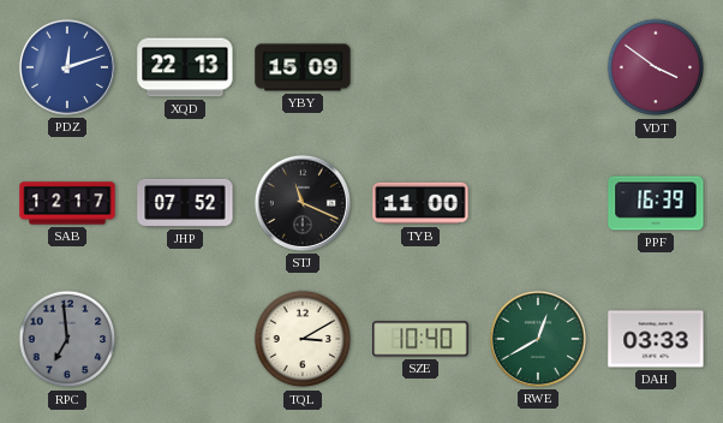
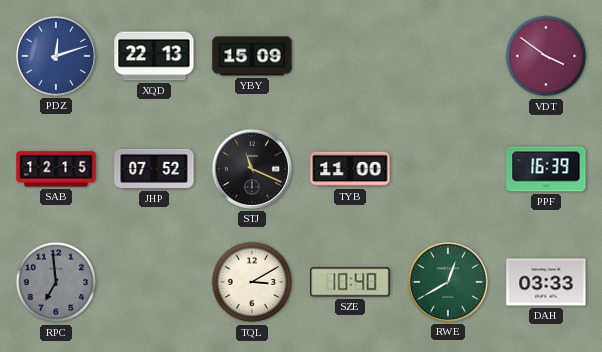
SAB: 12:17 -> 12:15
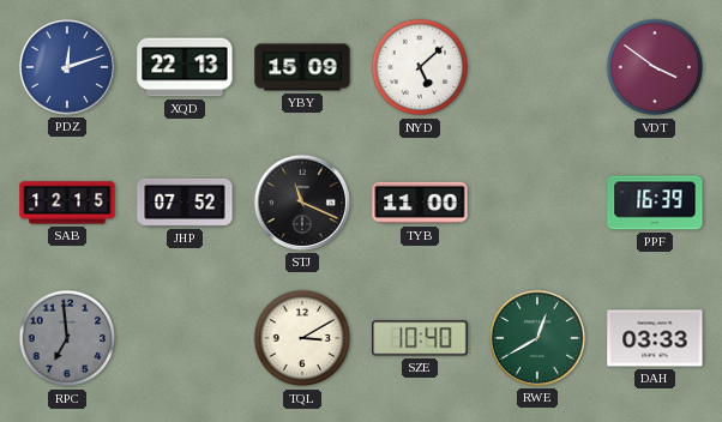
NYD: none -> 5:08
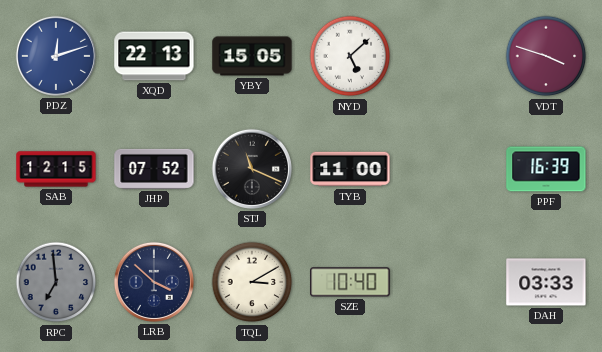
YBY: 15:09 -> 15:05
VDT: 3:51 -> 3:48
LRB: none -> 3:52
RWE: 12:40 -> none
